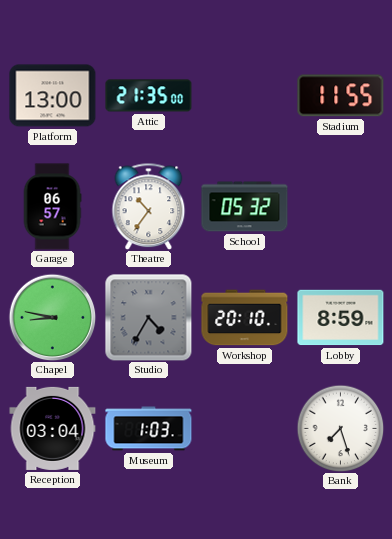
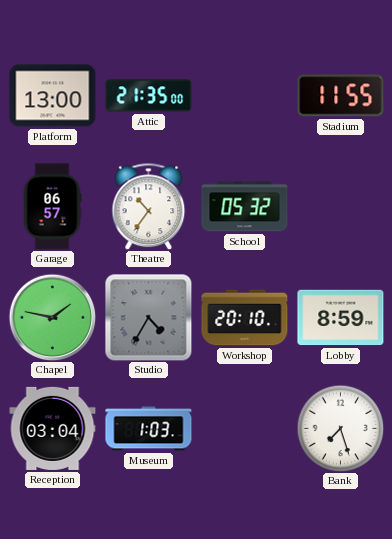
Chapel: 8:47 -> 1:47
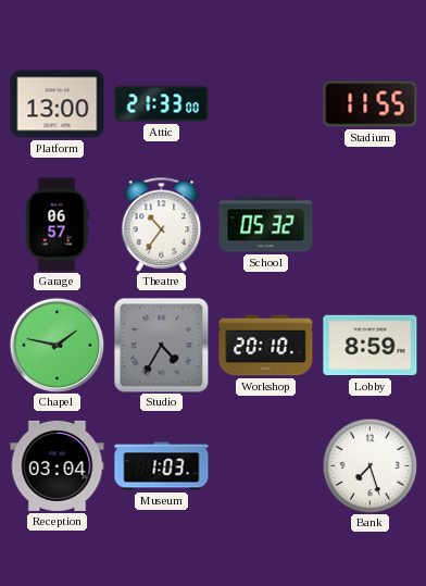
Attic: 21:35 -> 21:33
